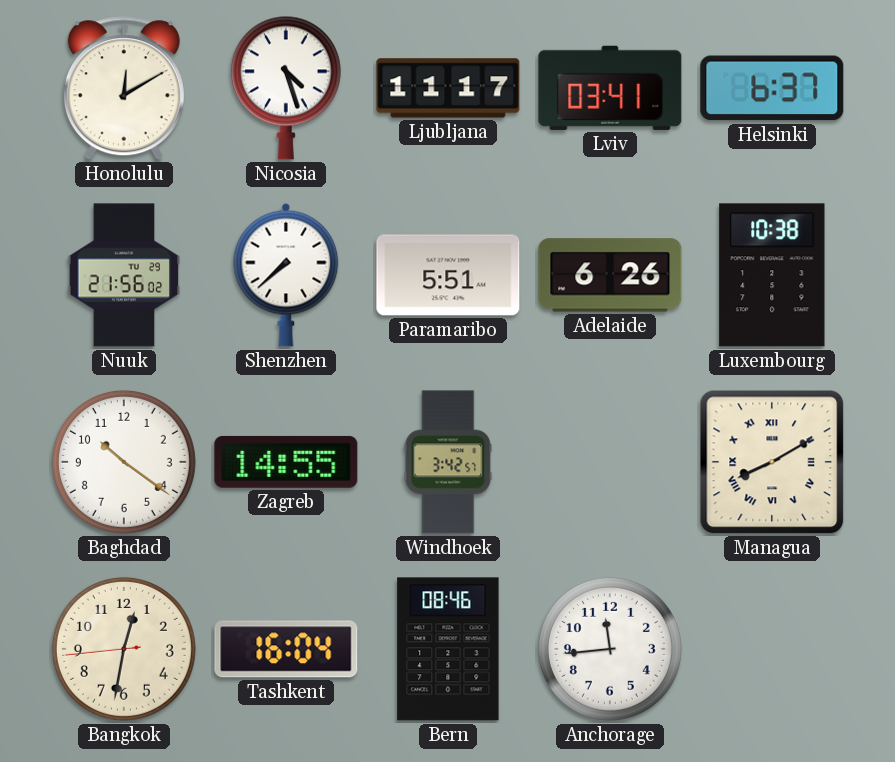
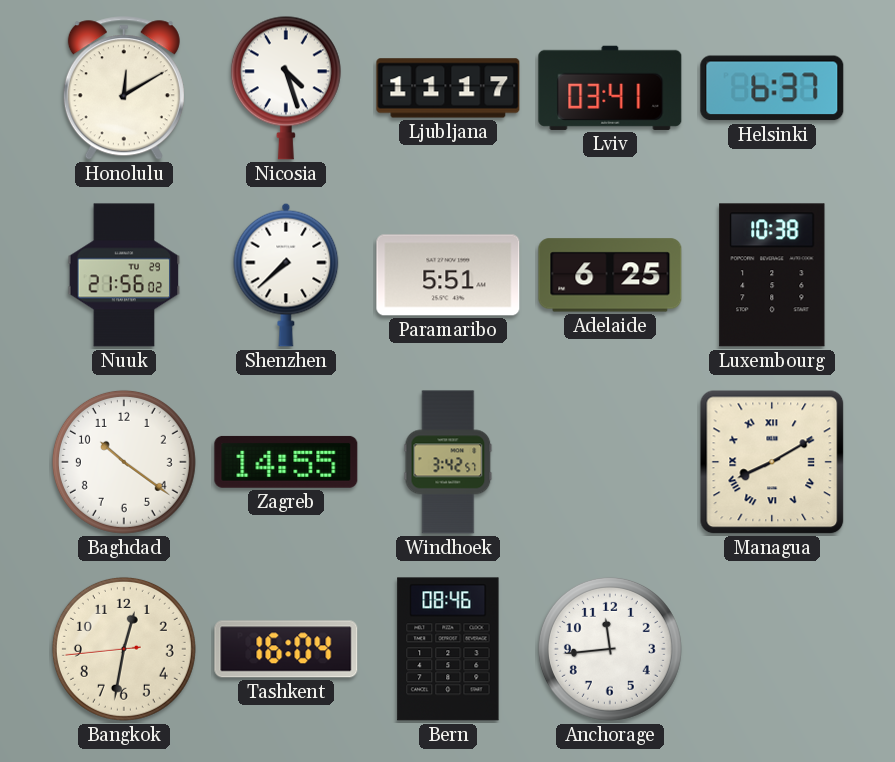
Adelaide: 6:26 -> 6:25
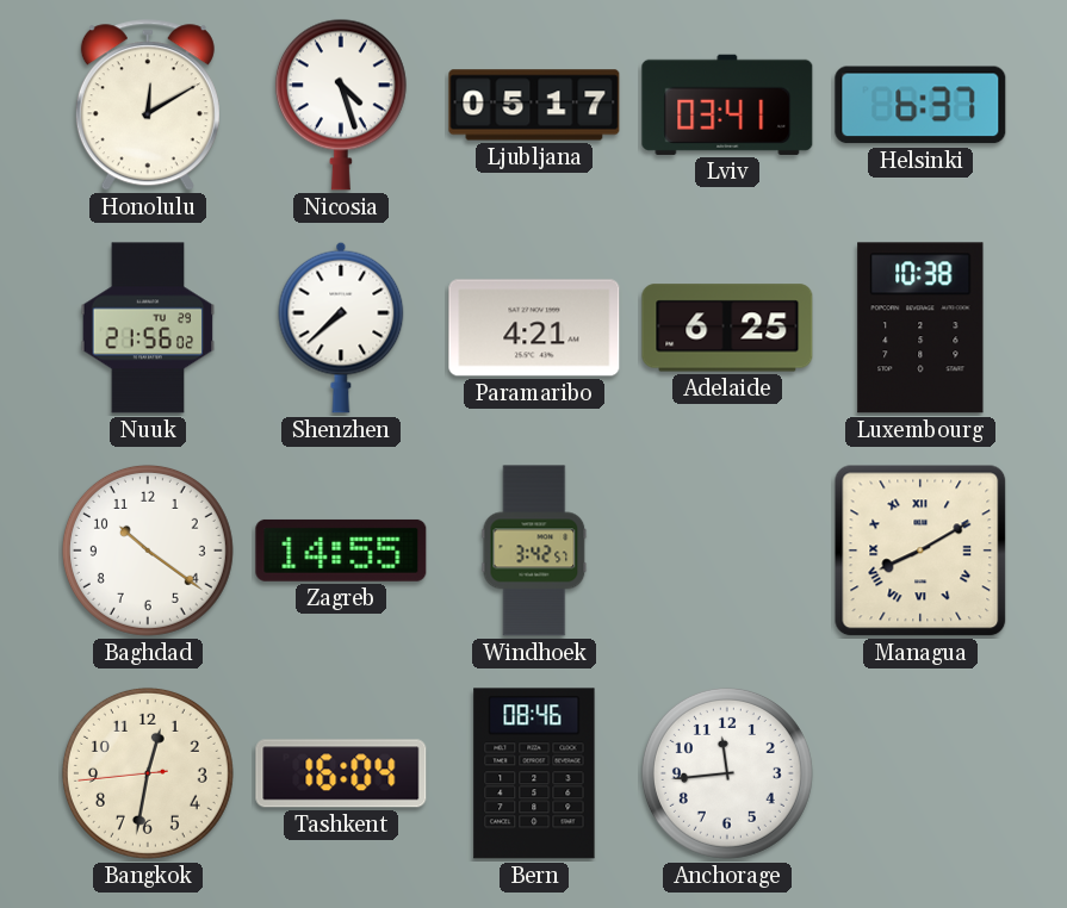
Ljubljana: 11:17 -> 05:17
Paramaribo: 5:51 -> 4:21
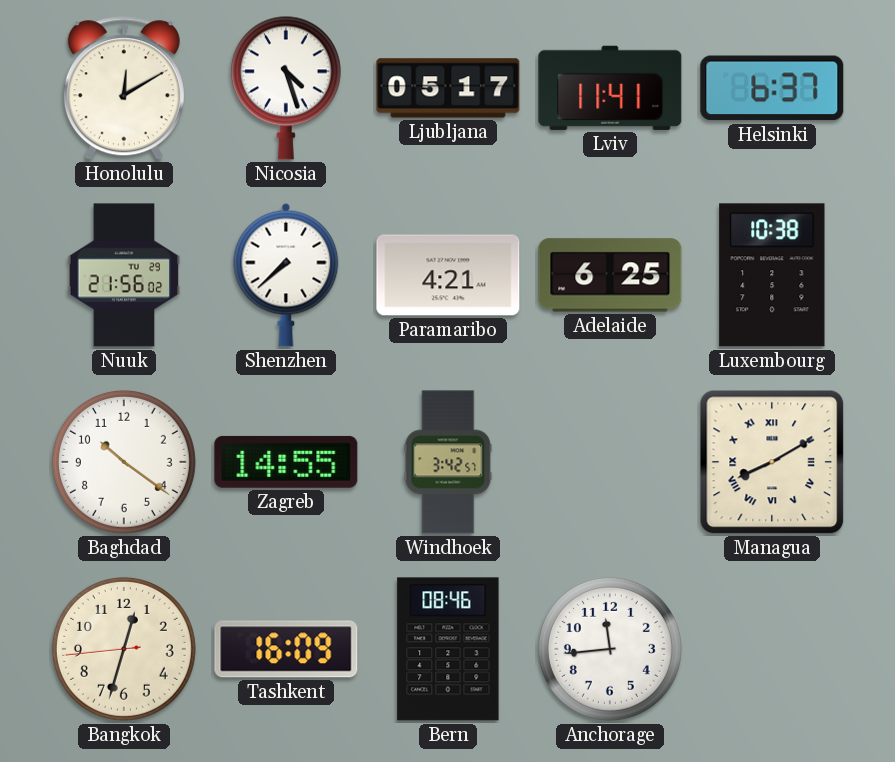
Lviv: 03:41 -> 11:41
Bangkok: 12:31 -> 12:32
Tashkent: 16:04 -> 16:09
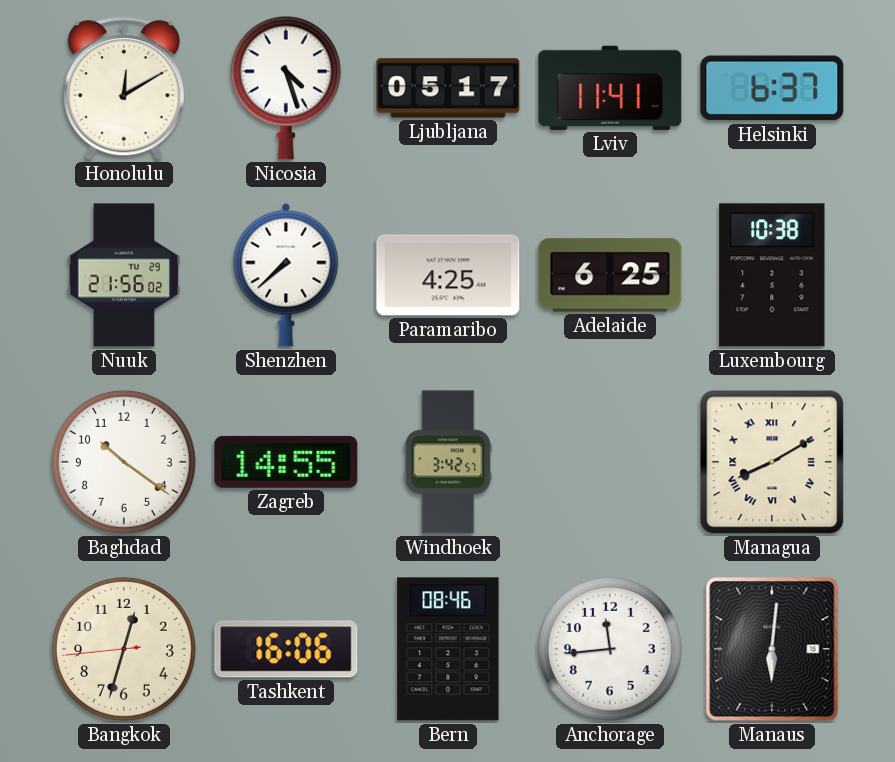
Paramaribo: 4:21 -> 4:25
Tashkent: 16:09 -> 16:06
Manaus: none -> 6:01
